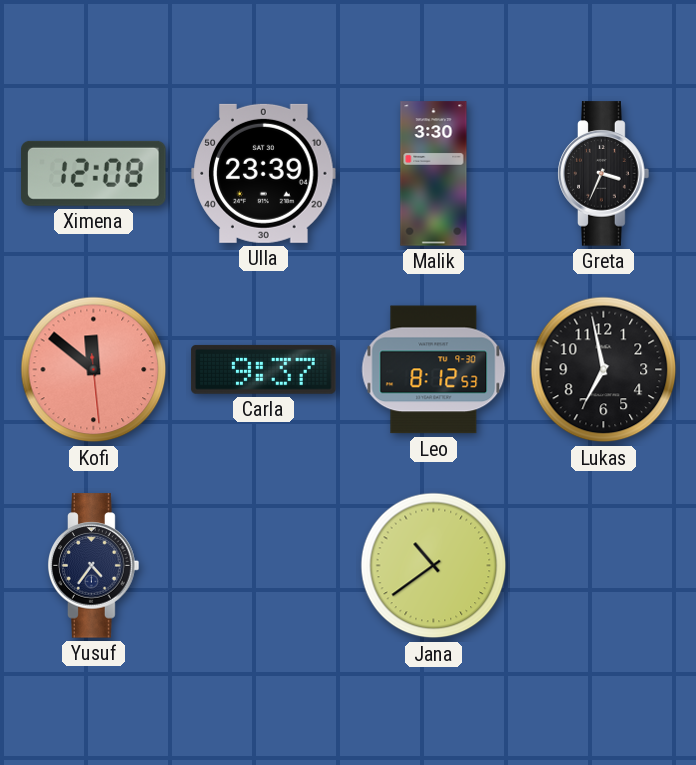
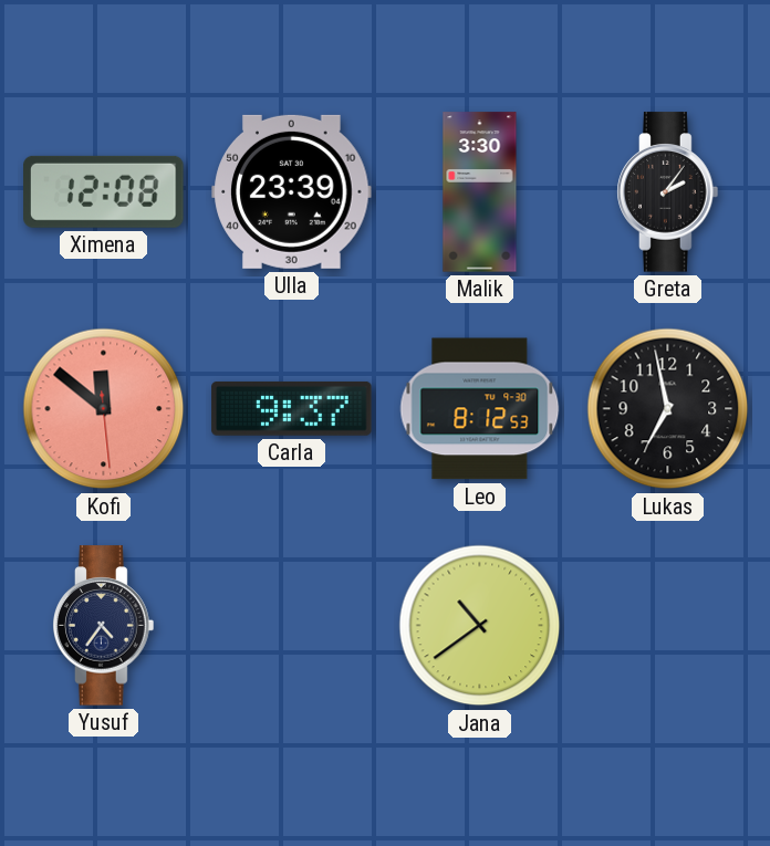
Greta: 3:34 -> 2:06
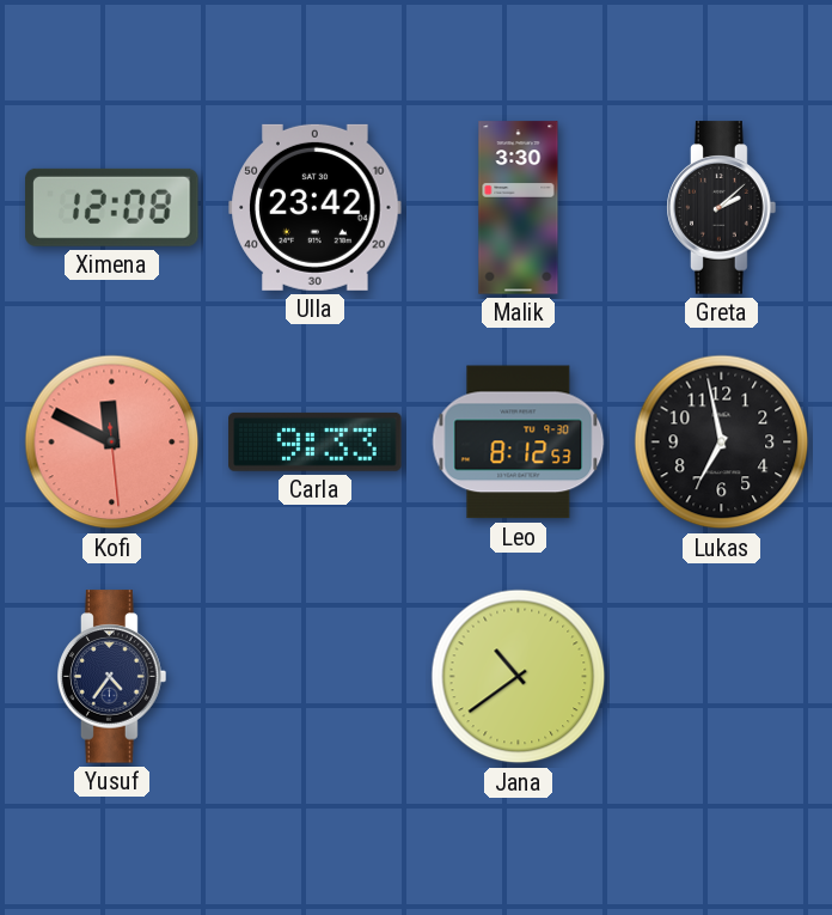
Ulla: 23:39 -> 23:42
Greta: 2:06 -> 2:08
Kofi: 11:51 -> 11:49
Carla: 9:37 -> 9:33
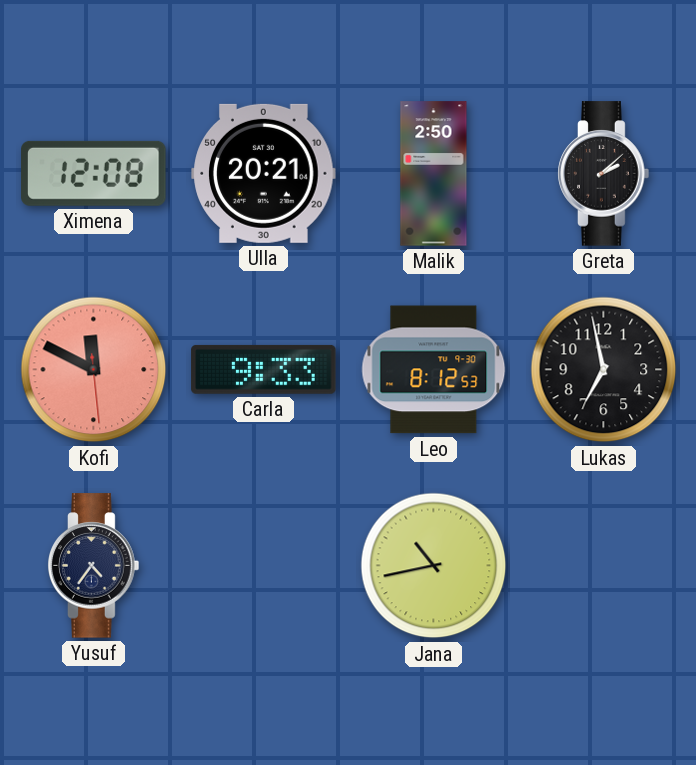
Ulla: 23:42 -> 20:21
Malik: 3:30 -> 2:50
Jana: 10:39 -> 10:43
